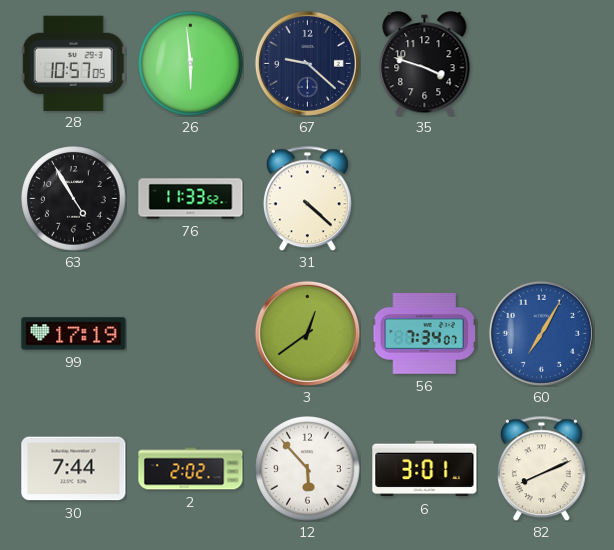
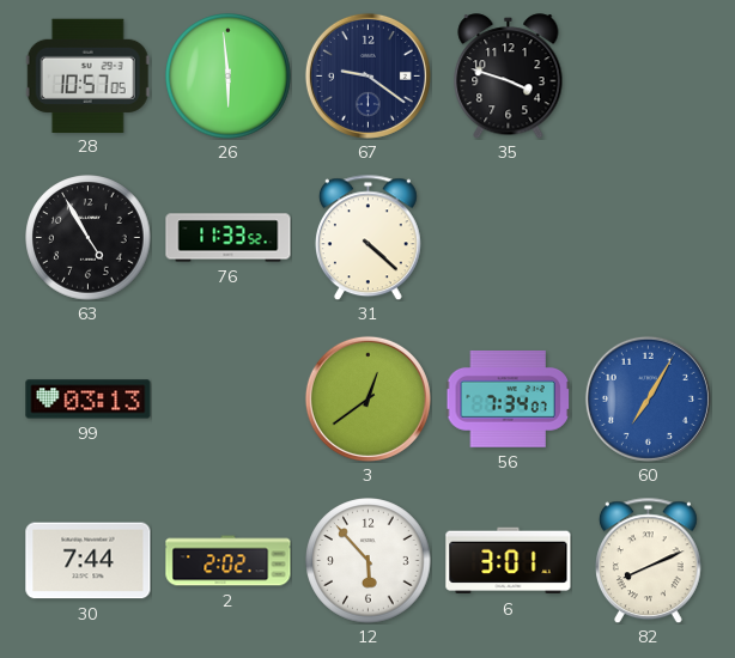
67: 9:22 -> 9:21
99: 17:19 -> 03:13
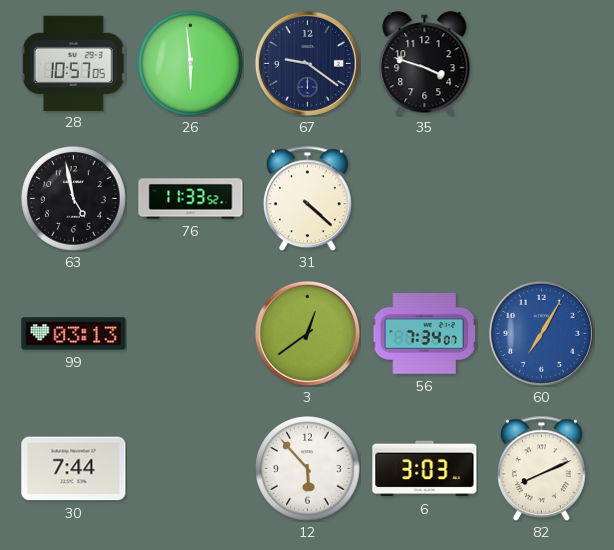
63: 4:55 -> 4:58
2: 2:02 -> none
6: 3:01 -> 3:03
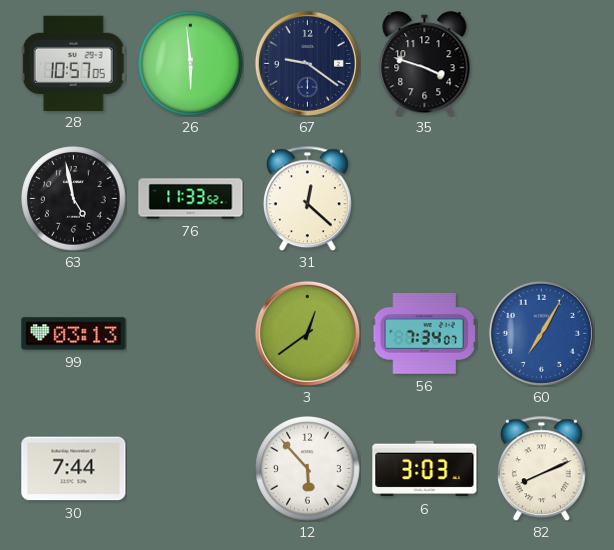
31: 4:22 -> 12:22
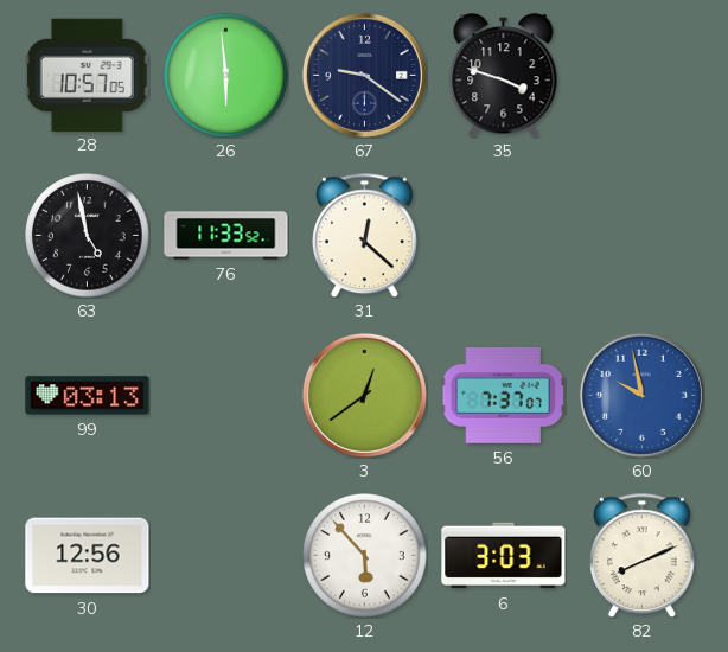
56: 7:34 -> 7:37
60: 7:05 -> 9:58
30: 7:44 -> 12:56
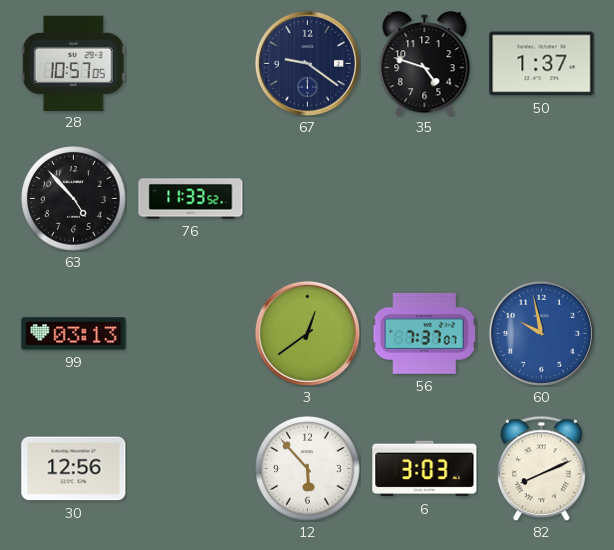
26: 5:59 -> none
35: 3:48 -> 4:48
50: none -> 1:37
63: 4:58 -> 4:53
31: 12:22 -> none
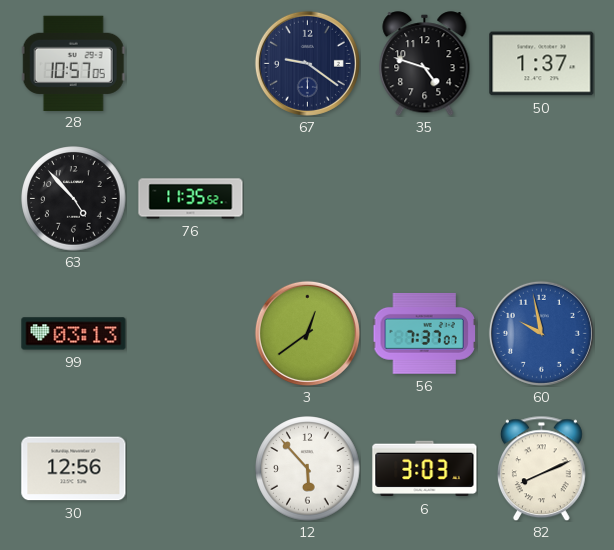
76: 11:33 -> 11:35
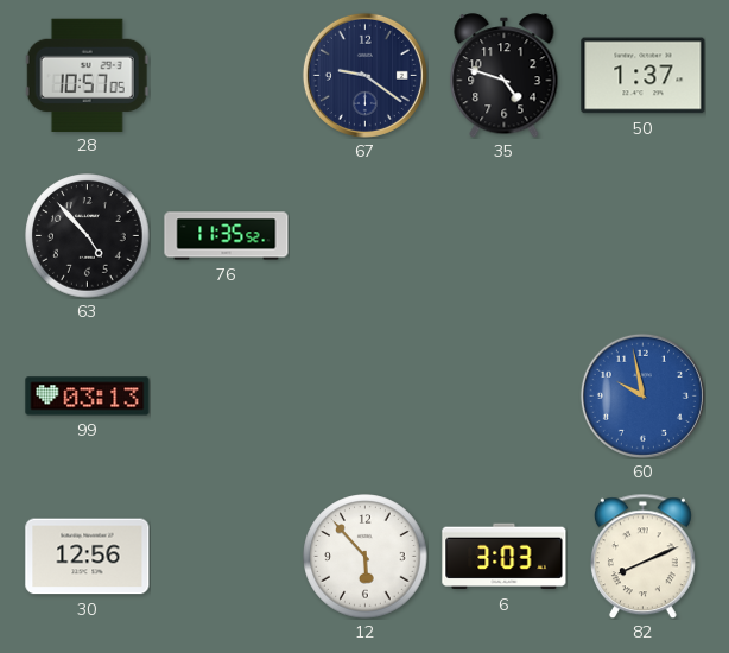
3: 12:39 -> none
56: 7:37 -> none
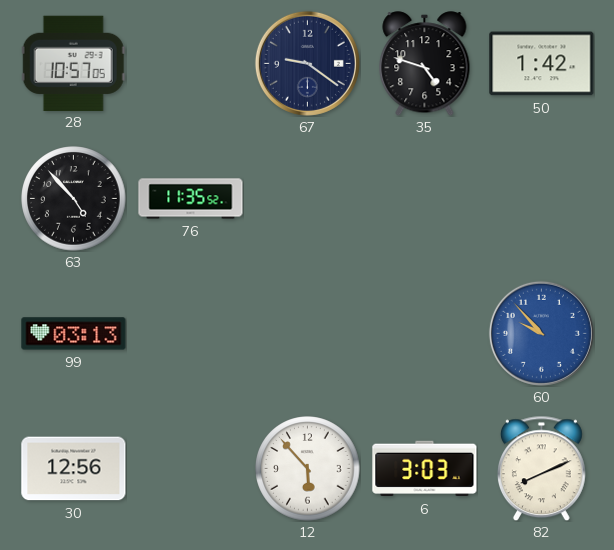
50: 1:37 -> 1:42
60: 9:58 -> 9:53
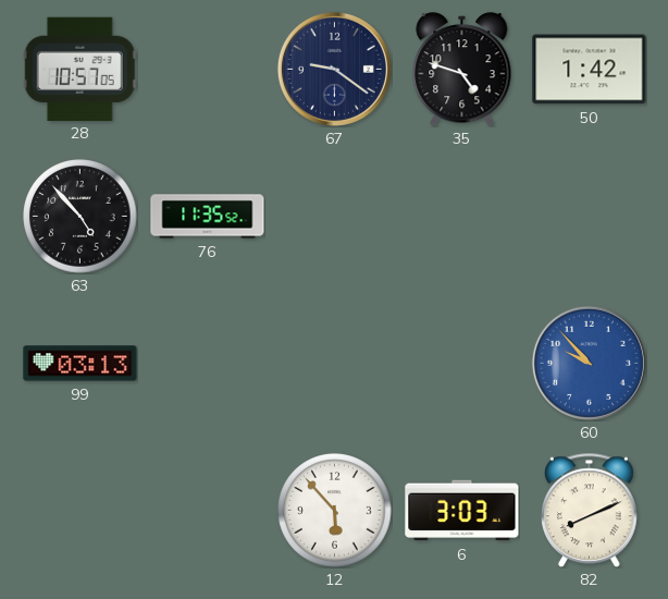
30: 12:56 -> none
